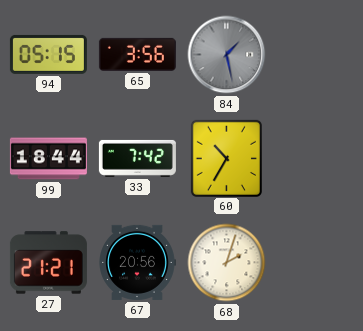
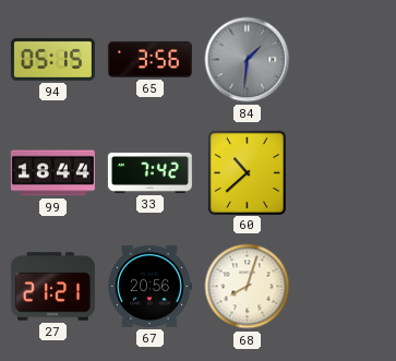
84: 1:28 -> 1:31
60: 10:35 -> 10:38
68: 2:03 -> 8:03
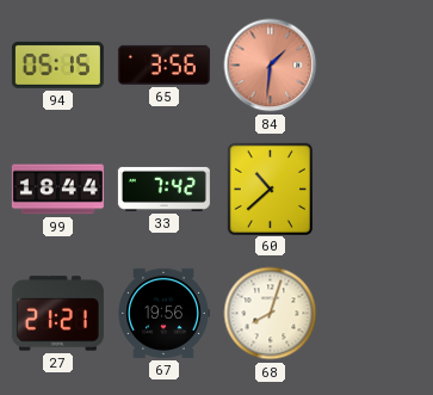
84 dial: grey -> salmon
67: 20:56 -> 19:56
